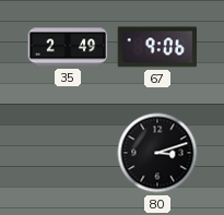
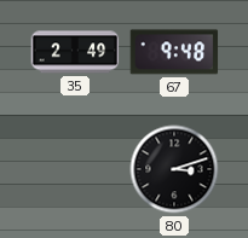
67: 9:06 -> 9:48
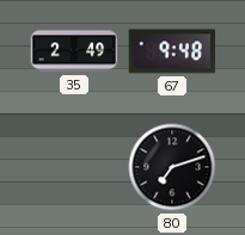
80: 3:12 -> 7:12
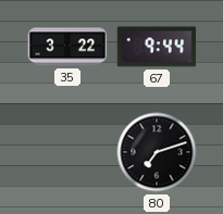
35: 2:49 -> 3:22
67: 9:48 -> 9:44
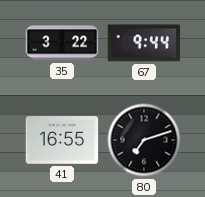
41: none -> 16:55
